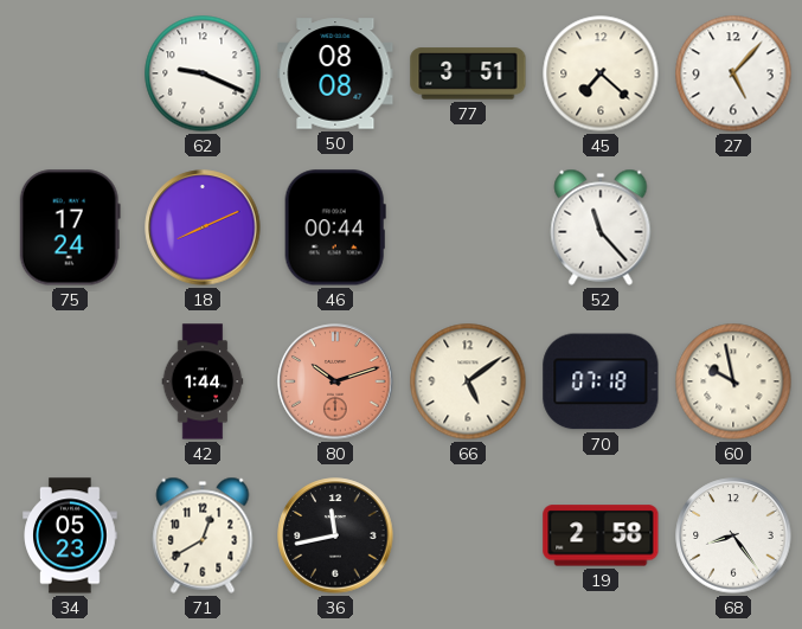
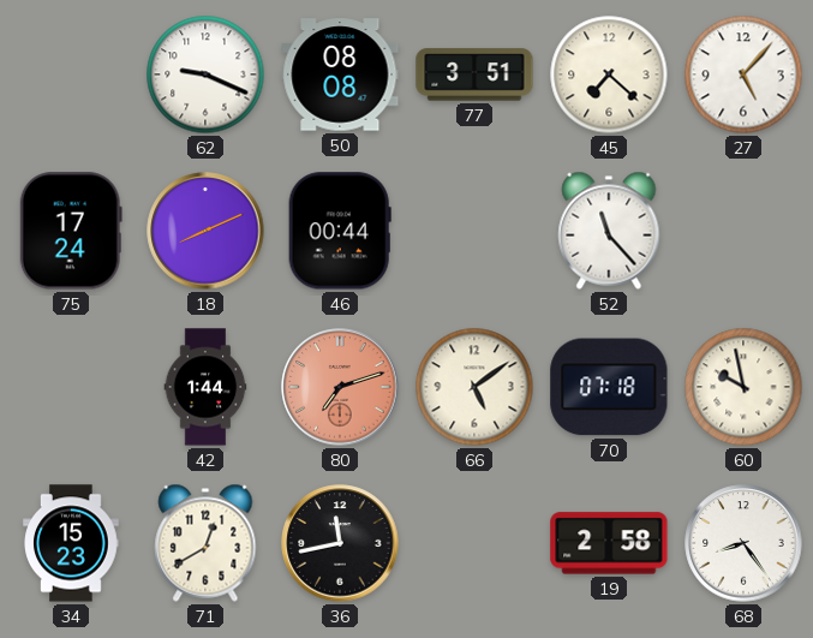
80: 10:12 -> 7:12
34: 05:23 -> 15:23
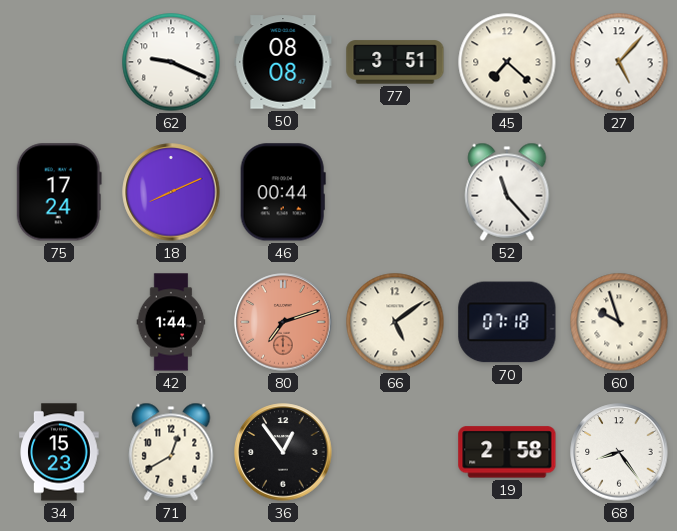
60: 9:58 -> 9:57
36: 11:43 -> 12:54
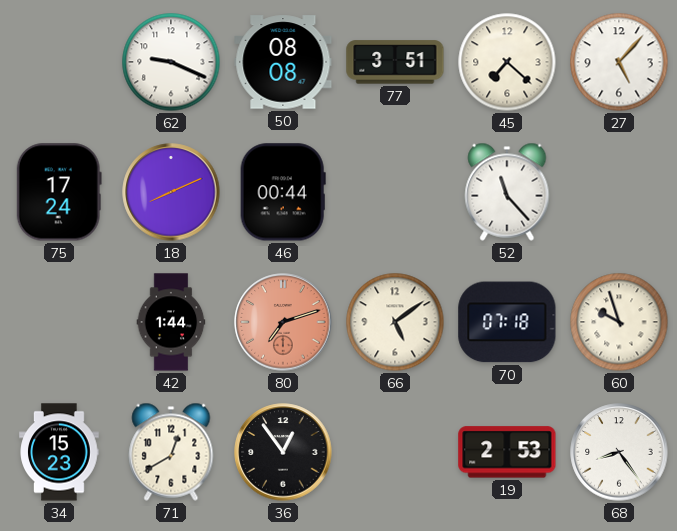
19: 2:58 -> 2:53
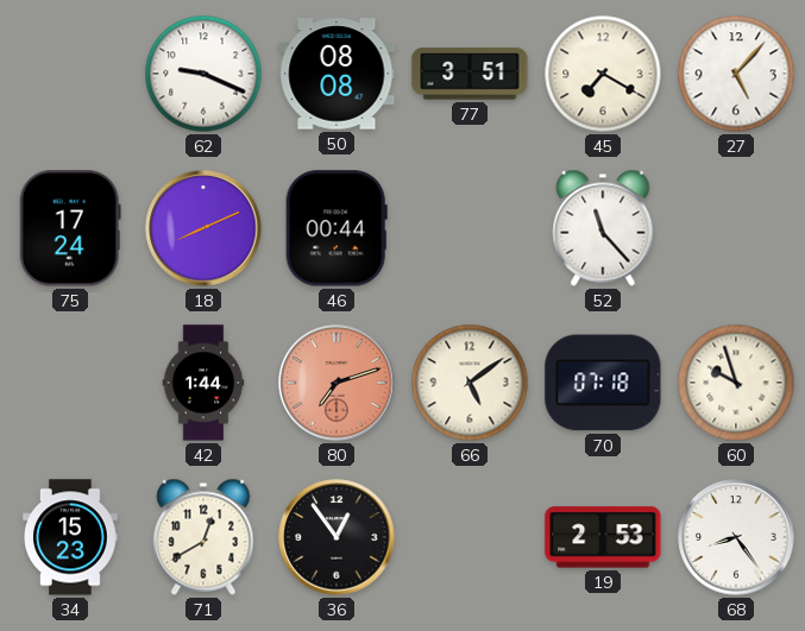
45: 7:22 -> 7:20
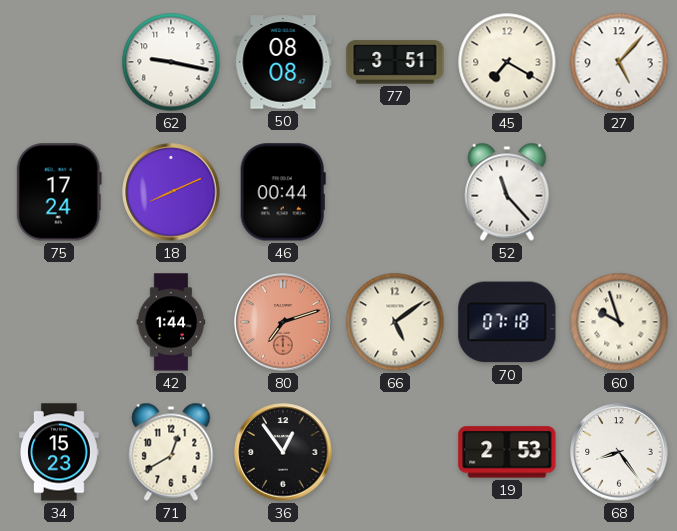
62: 9:19 -> 9:17
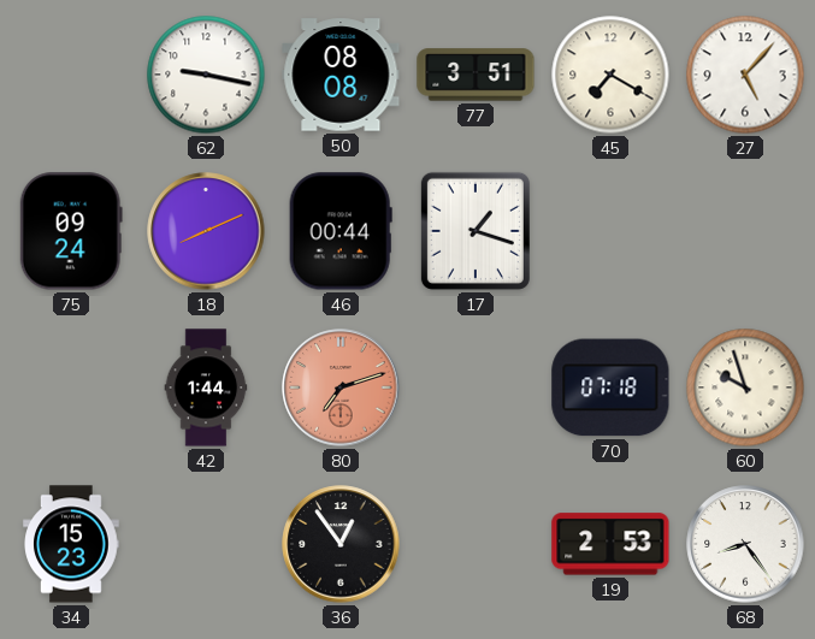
75: 17:24 -> 09:24
17: none -> 1:18
52: 11:23 -> none
66: 5:09 -> none
71: 12:40 -> none
